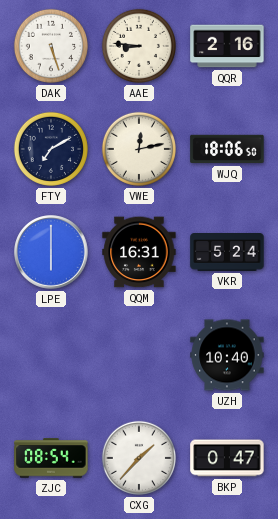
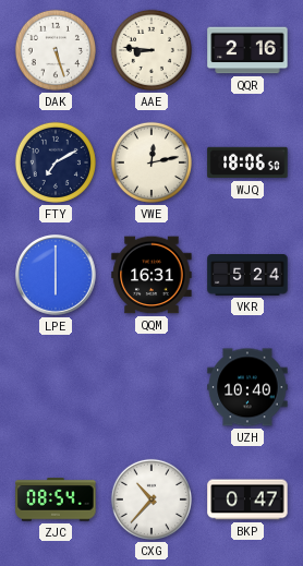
CXG: 1:37 -> 10:37
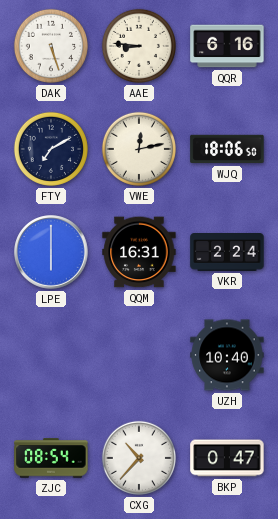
QQR: 2:16 -> 6:16
VKR: 5:24 -> 2:24
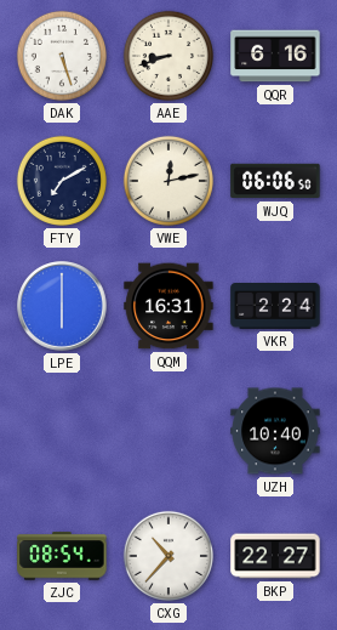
AAE: 8:46 -> 8:42
WJQ: 18:06 -> 06:06
BKP: 0:47 -> 22:27
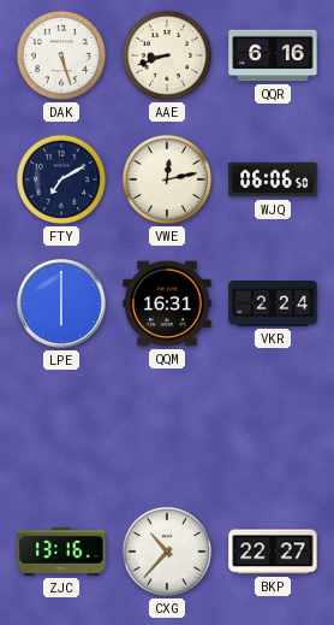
UZH: 10:40 -> none
ZJC: 08:54 -> 13:16
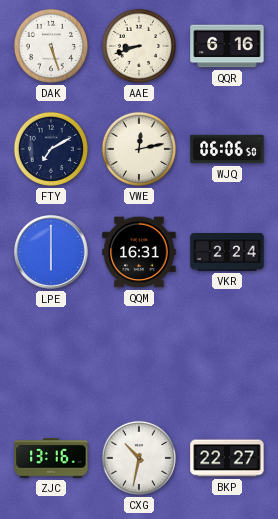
CXG: 10:37 -> 10:32
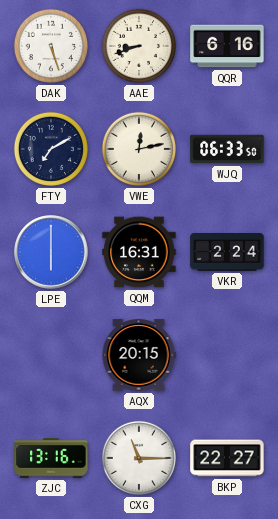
WJQ: 06:06 -> 06:33
AQX: none -> 20:15
CXG: 10:32 -> 11:15
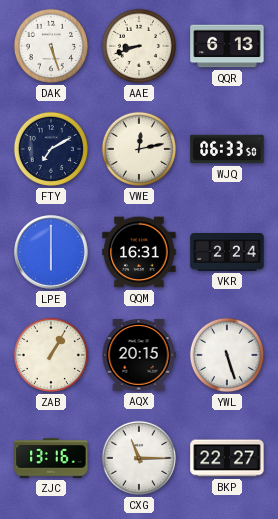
QQR: 6:16 -> 6:13
ZAB: none -> 1:05
YWL: none -> 5:27
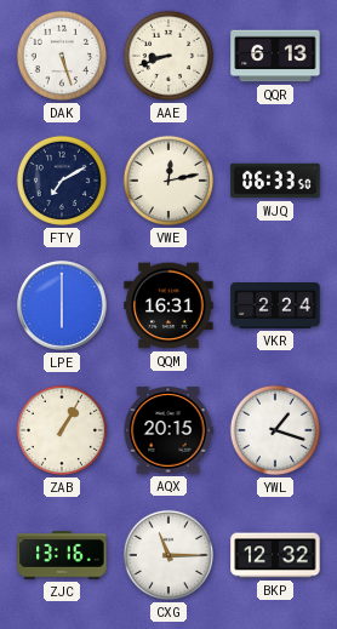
YWL: 5:27 -> 1:18
BKP: 22:27 -> 12:32
